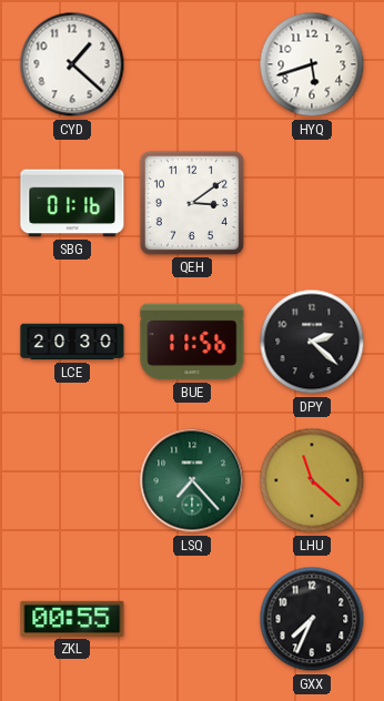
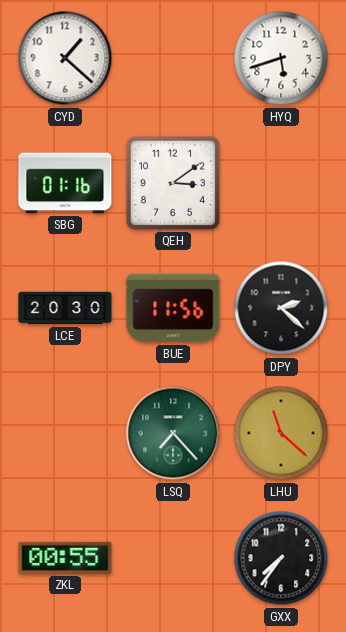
GXX: 7:34 -> 7:36
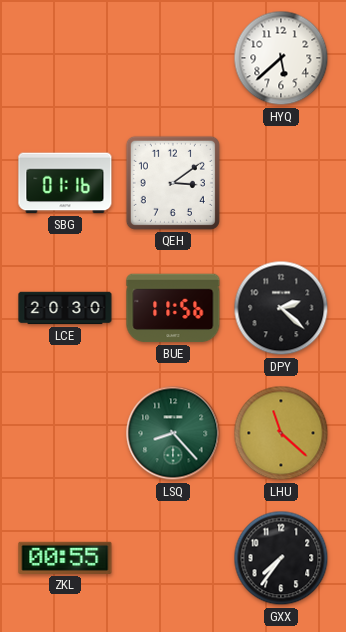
CYD: 1:22 -> none
HYQ: 5:42 -> 5:38
LSQ: 7:23 -> 8:23
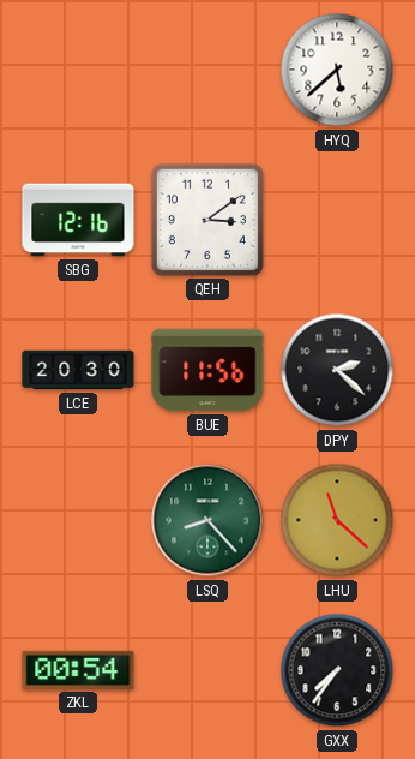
SBG: 01:16 -> 12:16
ZKL: 00:55 -> 00:54
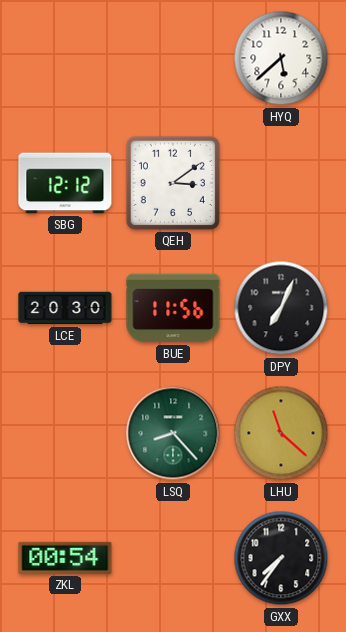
SBG: 12:16 -> 12:12
DPY: 2:22 -> 7:04
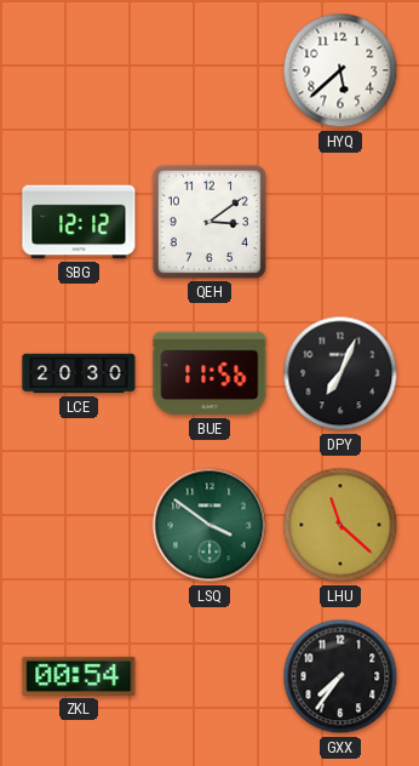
LSQ: 8:23 -> 3:51
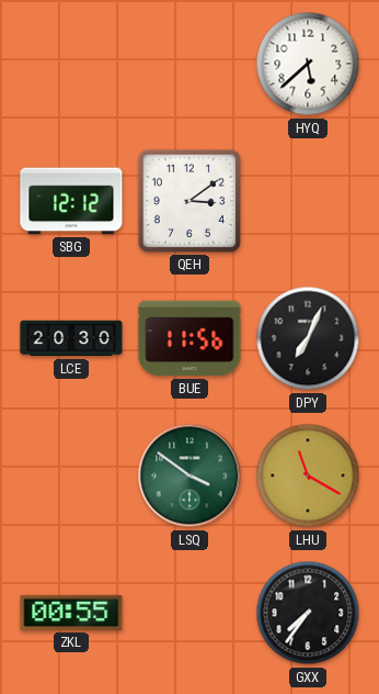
LHU: 11:22 -> 11:20
ZKL: 00:54 -> 00:55
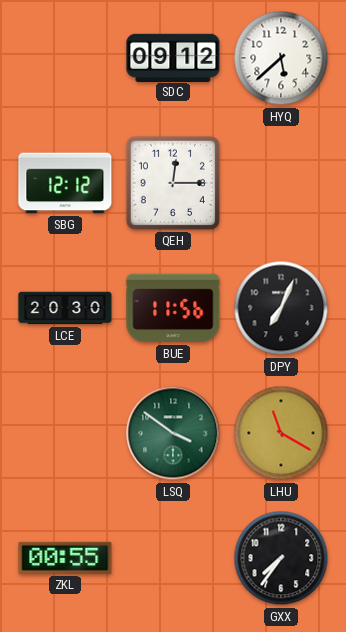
SDC: none -> 09:12
QEH: 3:09 -> 12:15
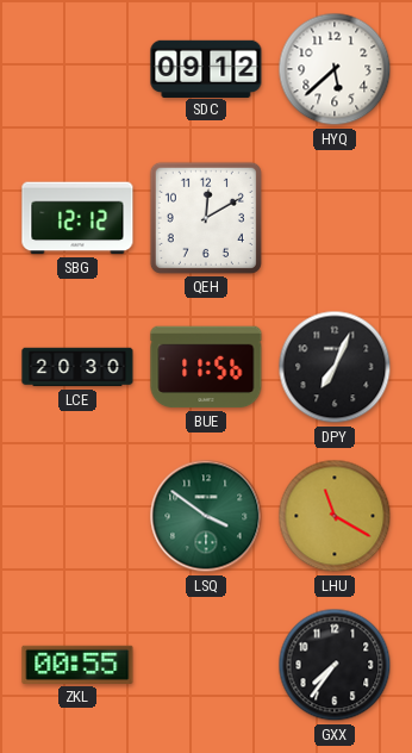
QEH: 12:15 -> 12:10
